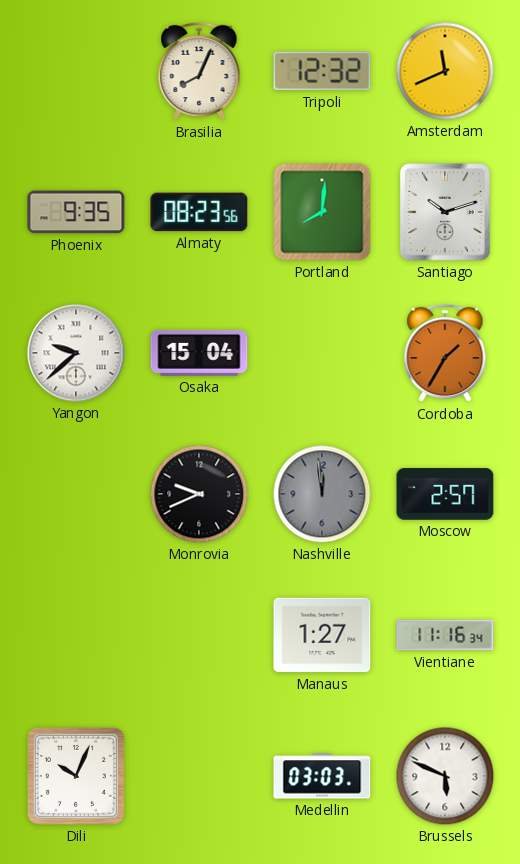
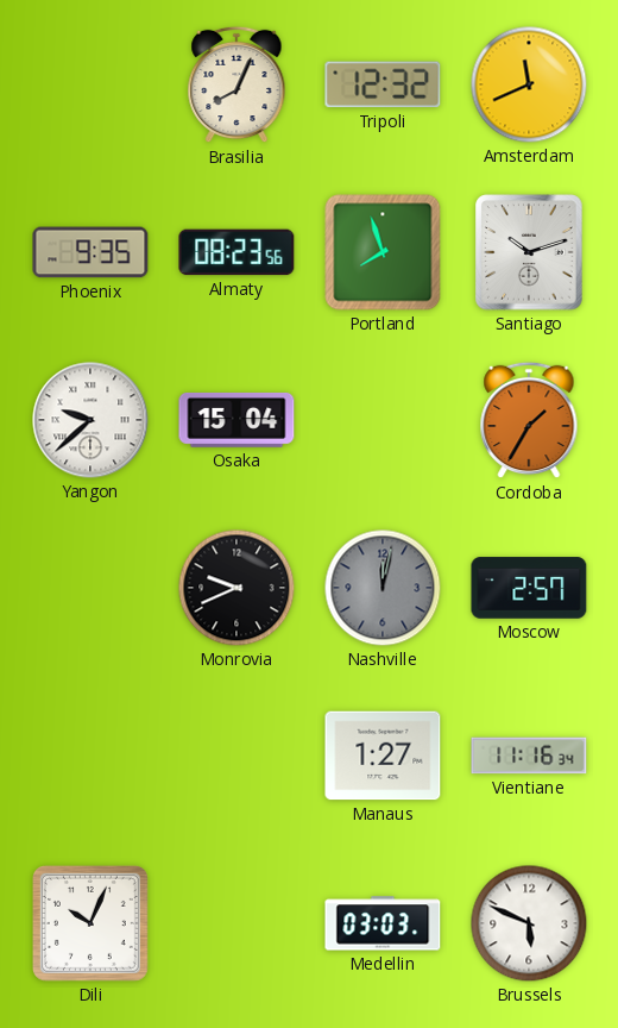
Portland: 8:01 -> 7:57
Nashville: 11:59 -> 12:02
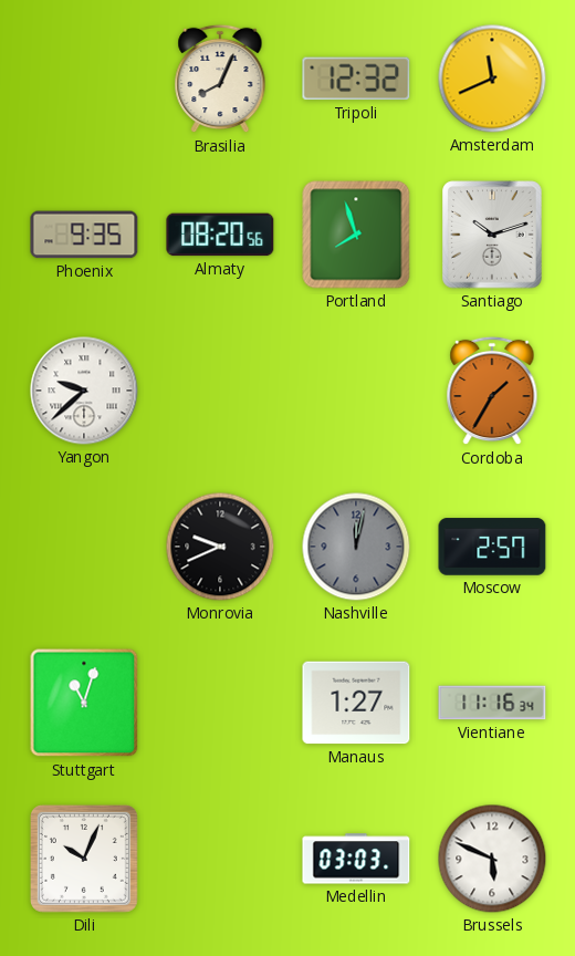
Almaty: 08:23 -> 08:20
Osaka: 15:04 -> none
Stuttgart: none -> 11:03
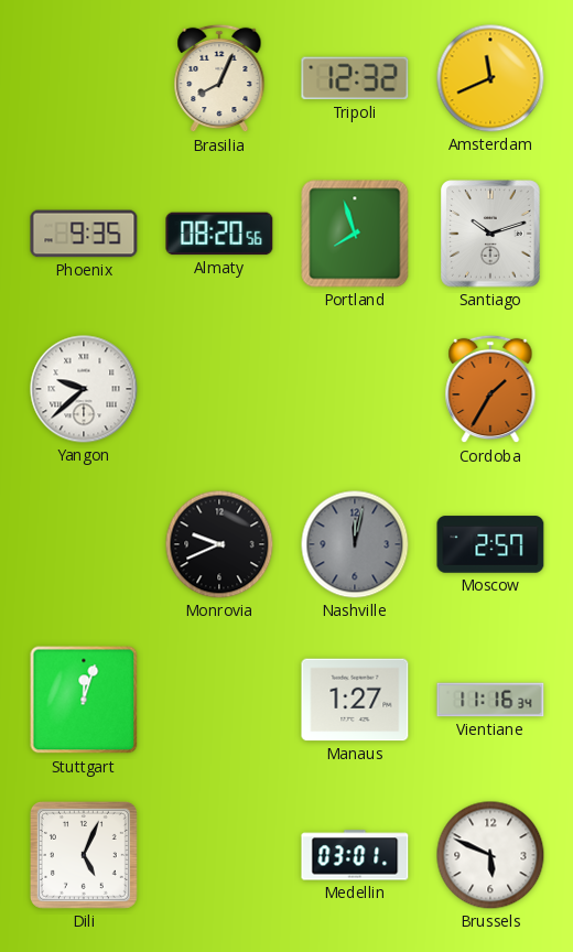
Stuttgart: 11:03 -> 12:03
Dili: 10:04 -> 5:04
Medellin: 03:03 -> 03:01
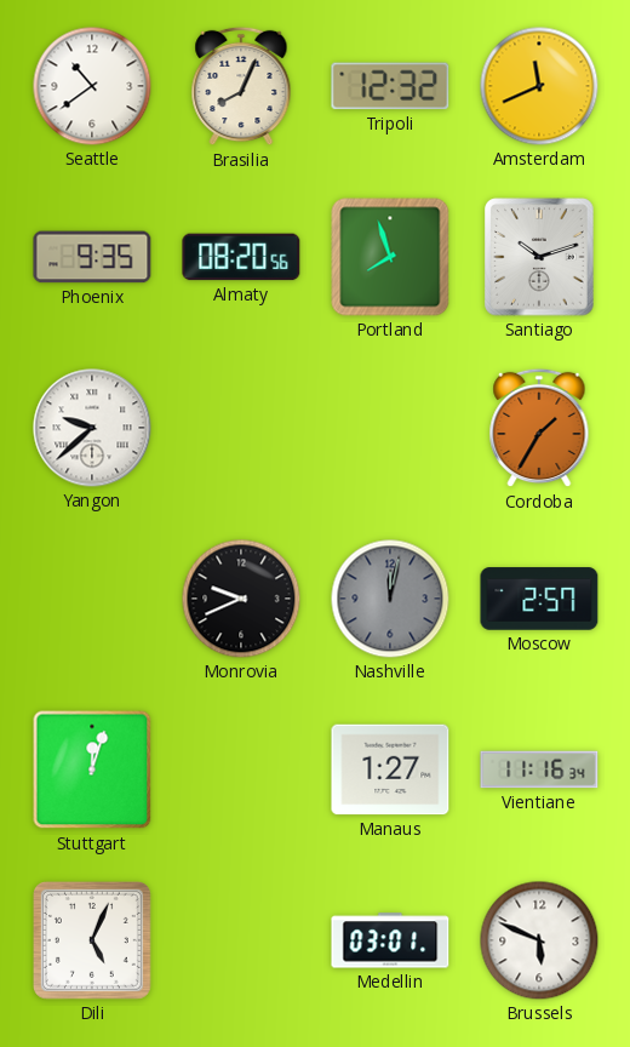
Seattle: none -> 10:39
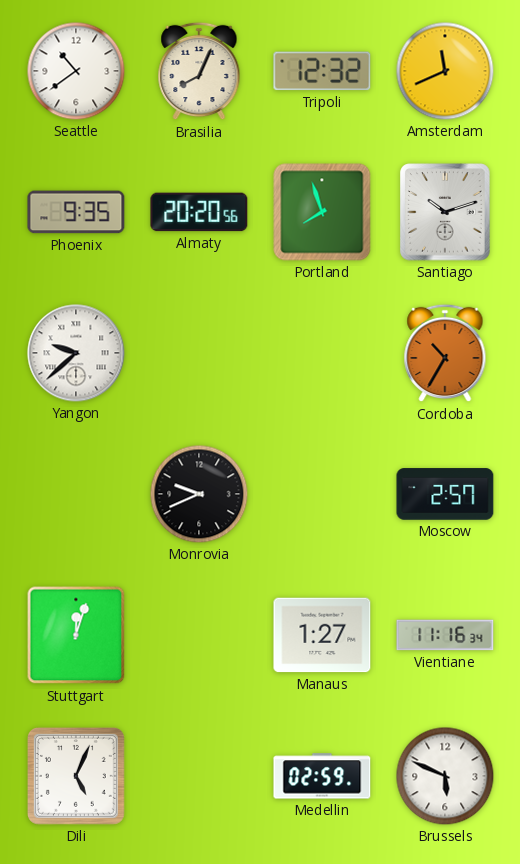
Almaty: 08:20 -> 20:20
Cordoba: 1:35 -> 10:35
Nashville: 12:02 -> none
Medellin: 03:01 -> 02:59
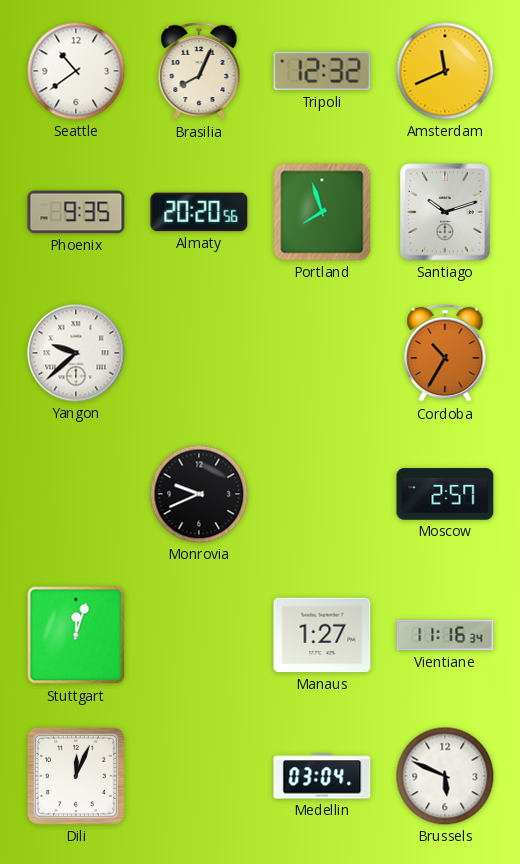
Dili: 5:04 -> 12:04
Medellin: 02:59 -> 03:04
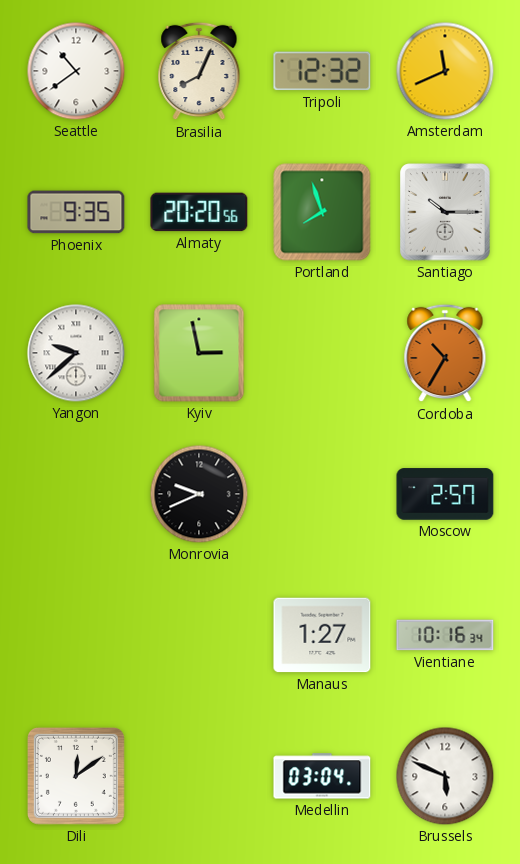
Santiago: 10:12 -> 10:15
Kyiv: none -> 2:58
Stuttgart: 12:03 -> none
Vientiane: 11:16 -> 10:16
Dili: 12:04 -> 12:09
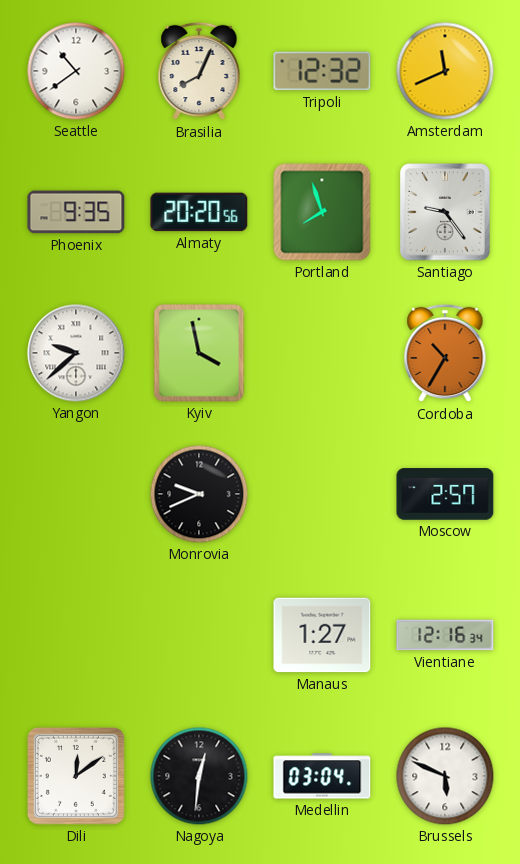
Santiago: 10:15 -> 9:24
Kyiv: 2:58 -> 3:58
Vientiane: 10:16 -> 12:16
Nagoya: none -> 12:31
